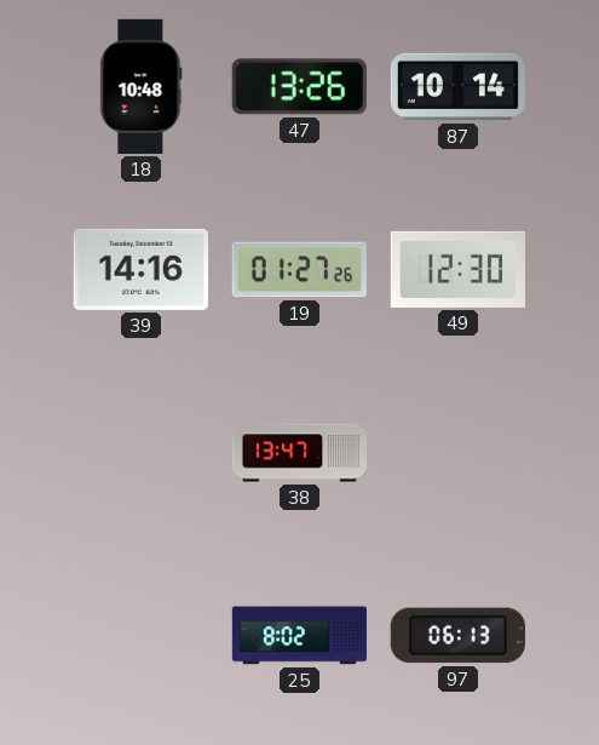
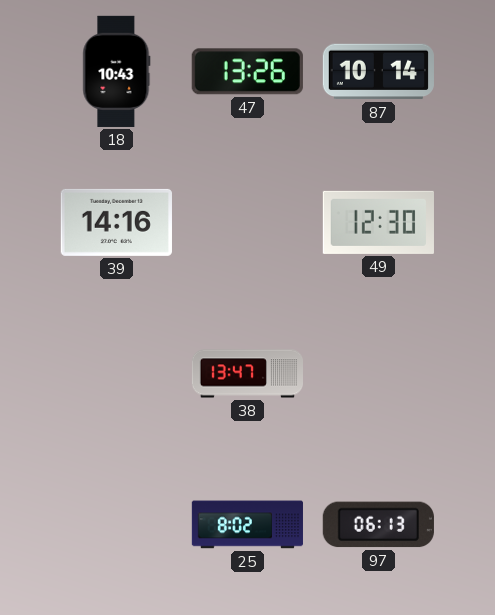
18: 10:48 -> 10:43
19: 01:27 -> none
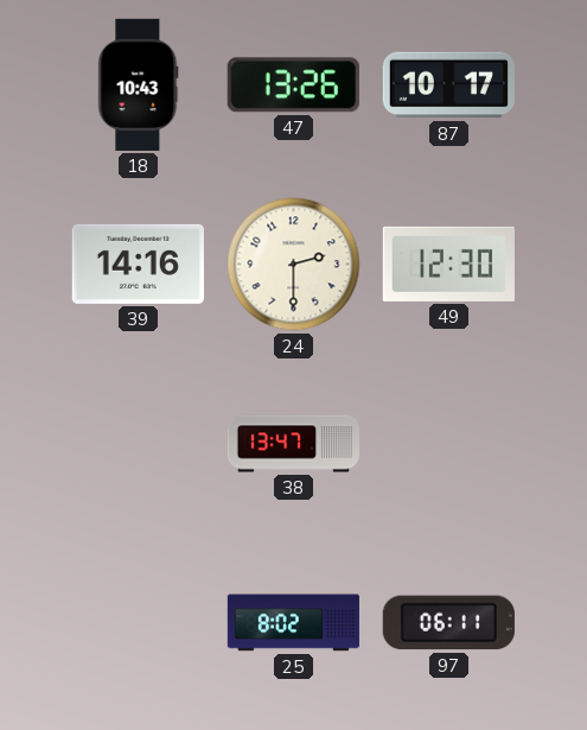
87: 10:14 -> 10:17
24: none -> 2:30
97: 06:13 -> 06:11
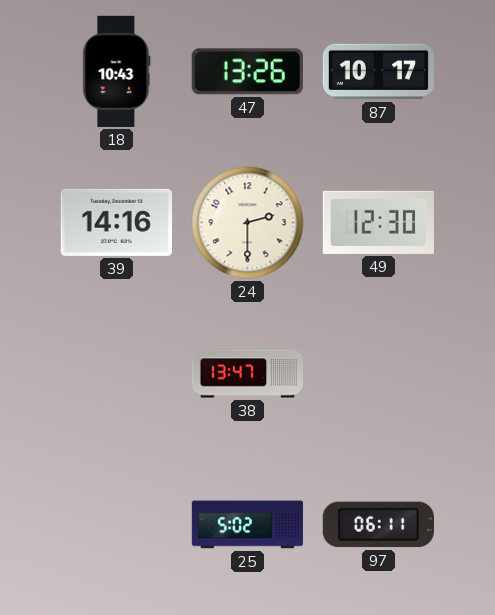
25: 8:02 -> 5:02
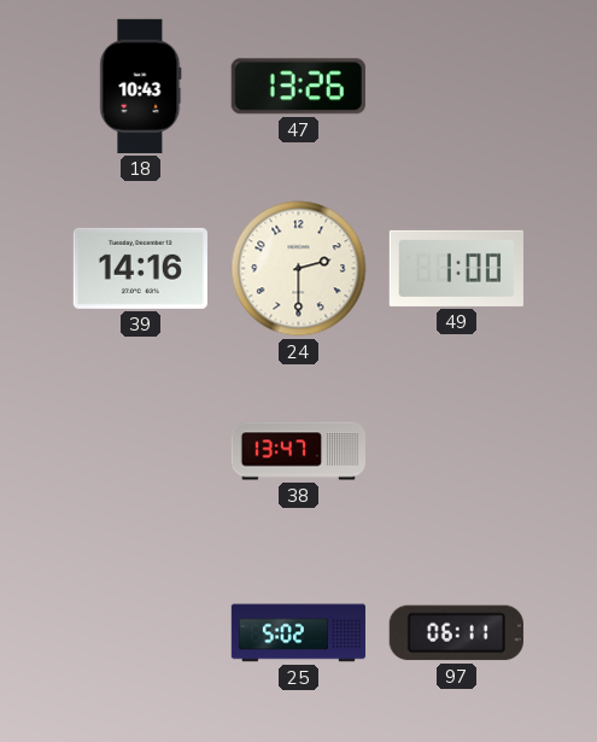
87: 10:17 -> none
49: 12:30 -> 1:00
